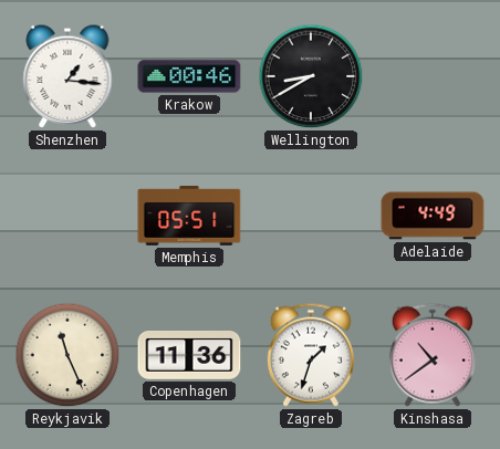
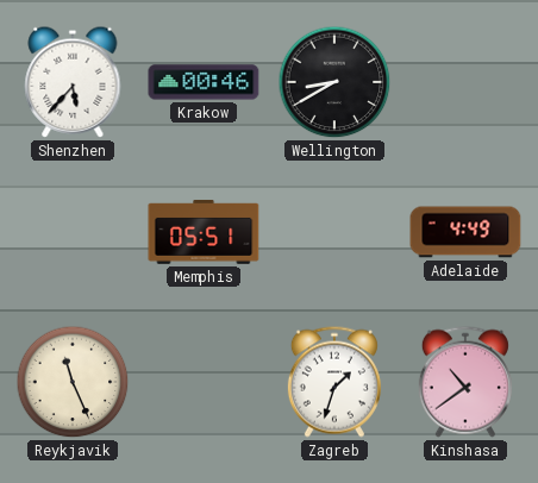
Shenzhen: 1:16 -> 5:37
Copenhagen: 11:36 -> none
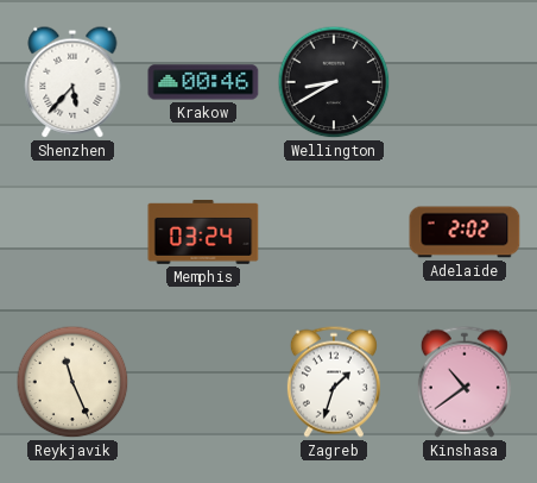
Memphis: 05:51 -> 03:24
Adelaide: 4:49 -> 2:02
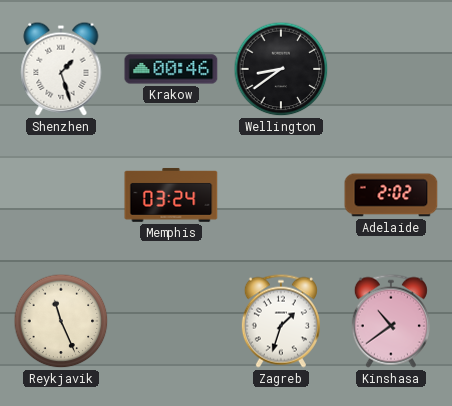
Shenzhen: 5:37 -> 1:27
Wellington: 8:40 -> 8:39
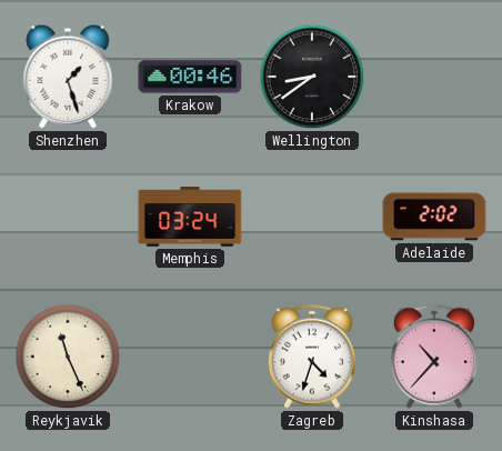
Zagreb: 1:33 -> 4:33
Kinshasa: 10:39 -> 10:37
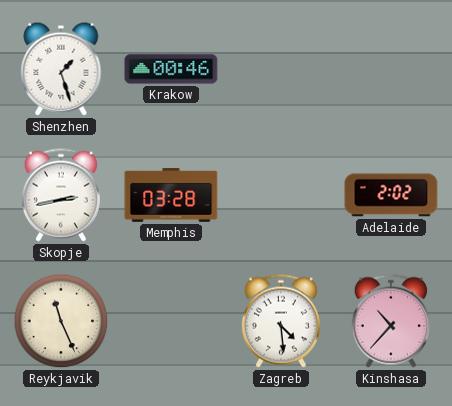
Wellington: 8:39 -> none
Skopje: none -> 2:43
Memphis: 03:24 -> 03:28
Zagreb: 4:33 -> 4:29
